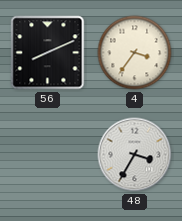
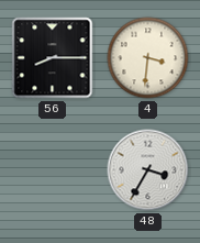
56: 8:11 -> 8:15
4: 3:36 -> 3:31
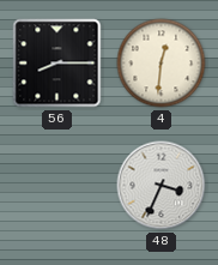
4: 3:31 -> 12:31
48: 3:35 -> 3:34
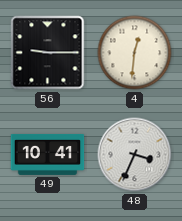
56: 8:15 -> 9:15
49: none -> 10:41
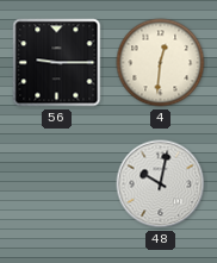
49: 10:41 -> none
48: 3:34 -> 10:02
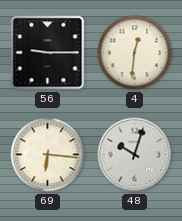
69: none -> 6:16
48: 10:02 -> 10:03
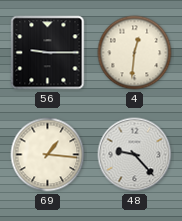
69: 6:16 -> 1:16
48: 10:03 -> 9:23
